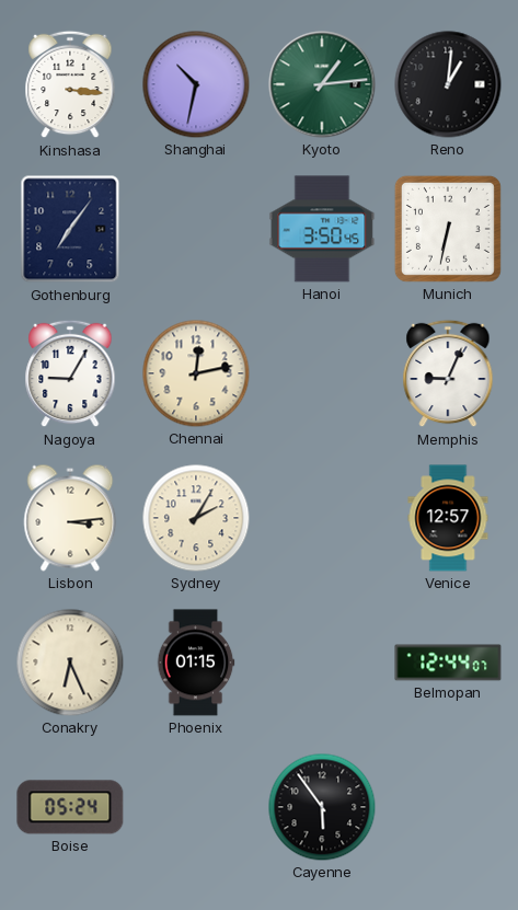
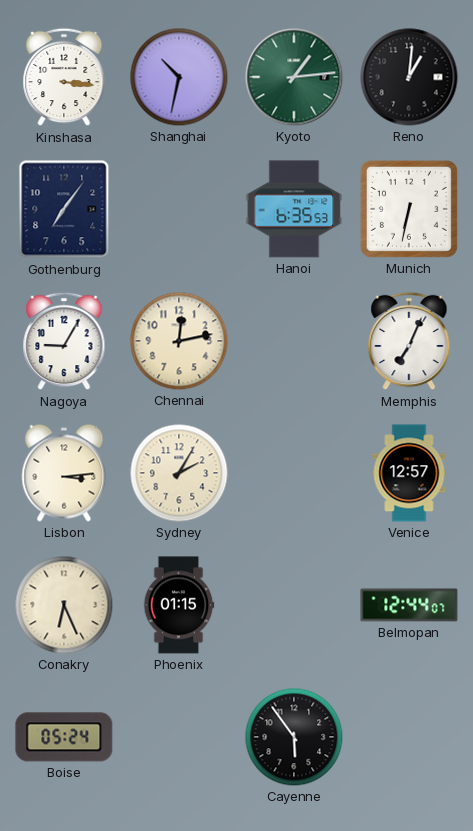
Hanoi: 3:50 -> 6:35
Memphis: 9:04 -> 7:04
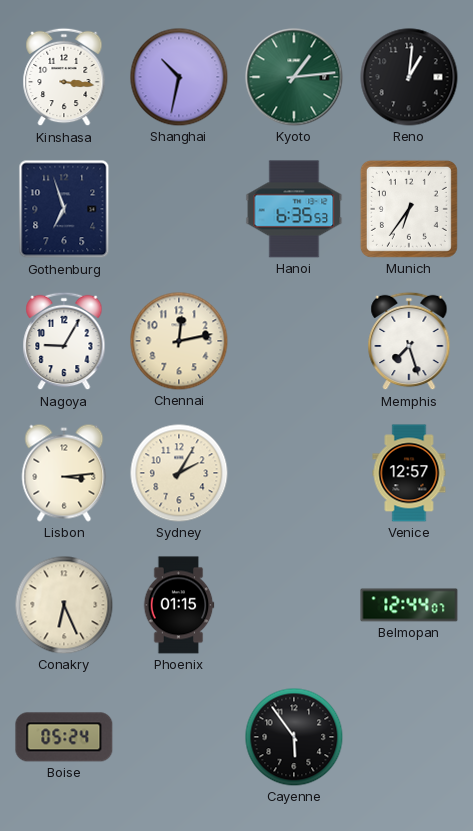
Gothenburg: 7:06 -> 6:57
Munich: 6:32 -> 6:36
Memphis: 7:04 -> 7:27
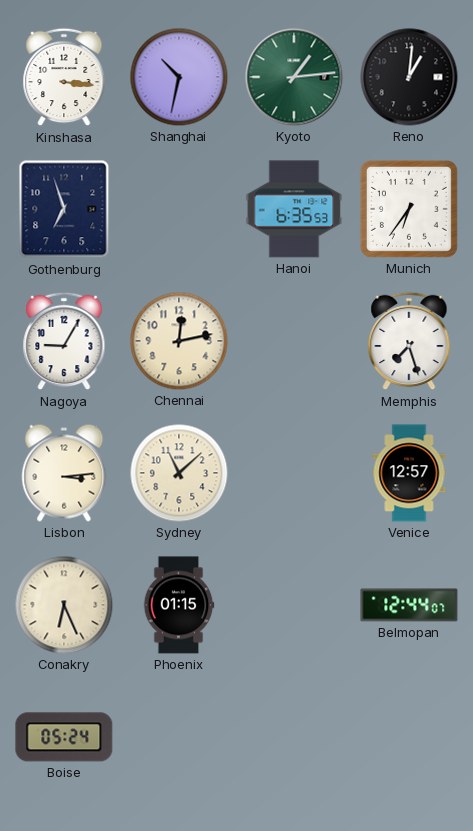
Sydney: 2:05 -> 11:08
Cayenne: 5:54 -> none
